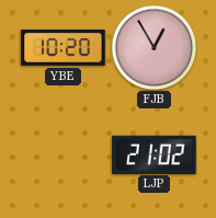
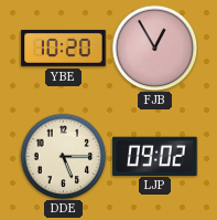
DDE: none -> 5:15
LJP: 21:02 -> 09:02
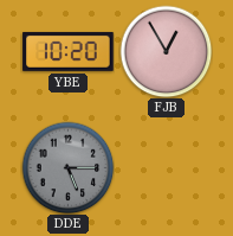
DDE dial: cream -> grey
LJP: 09:02 -> none
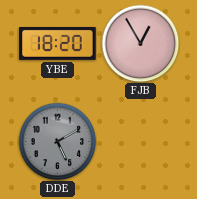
YBE: 10:20 -> 18:20
DDE: 5:15 -> 5:10
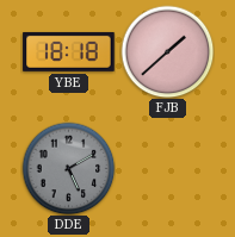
YBE: 18:20 -> 18:18
FJB: 12:55 -> 1:38
